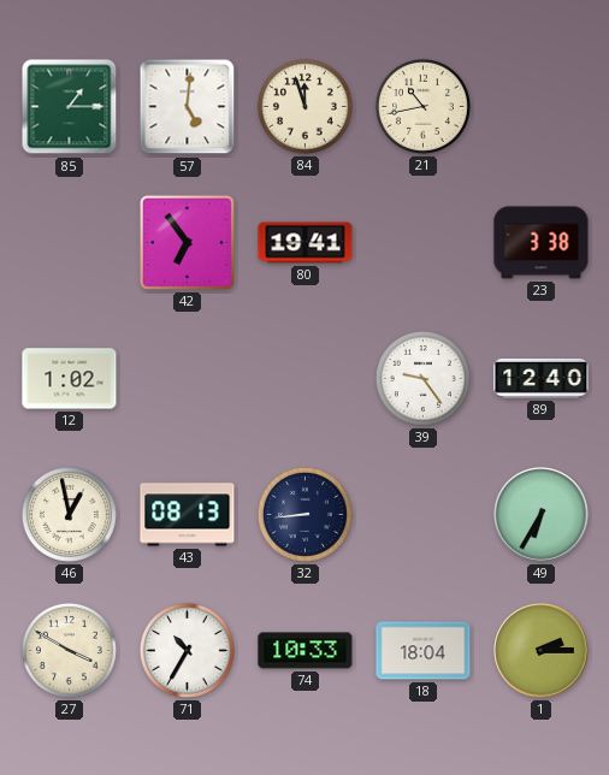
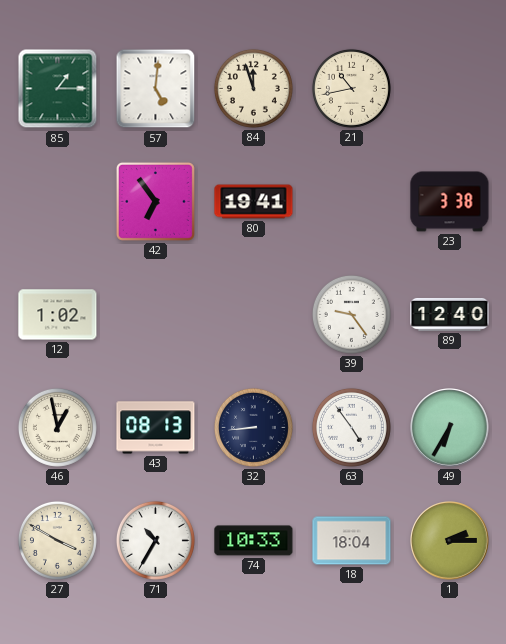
63: none -> 4:54
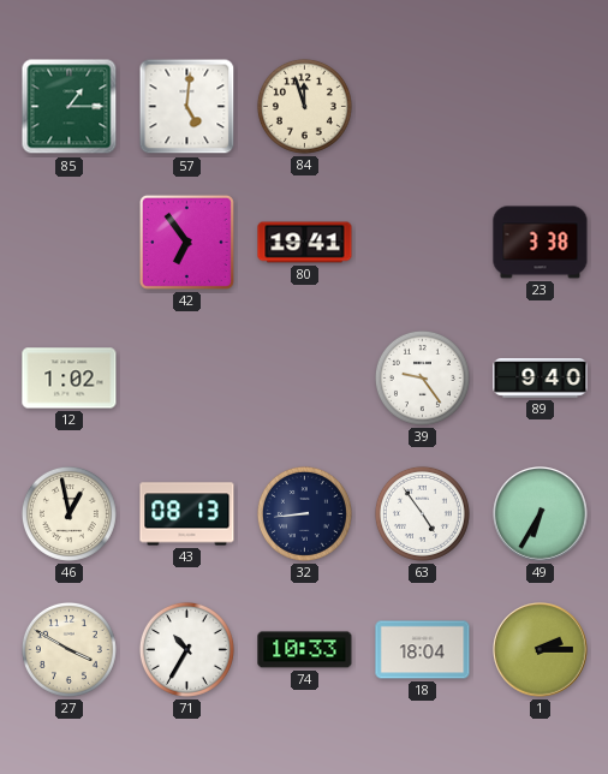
21: 10:43 -> none
89: 12:40 -> 9:40
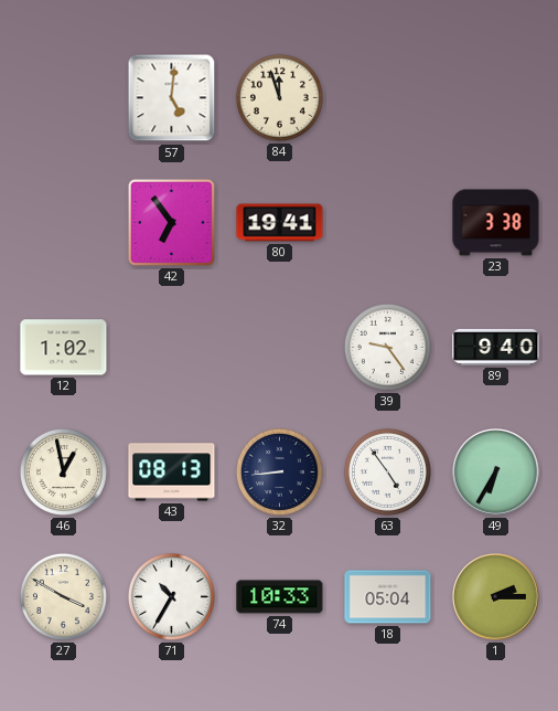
85: 1:15 -> none
18: 18:04 -> 05:04
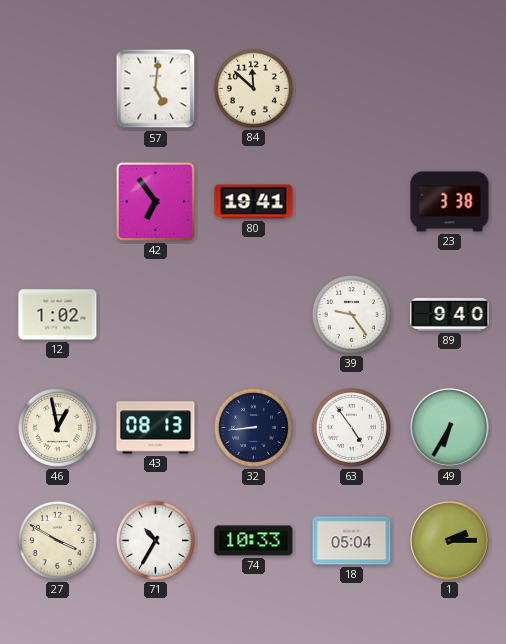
84: 11:57 -> 11:52
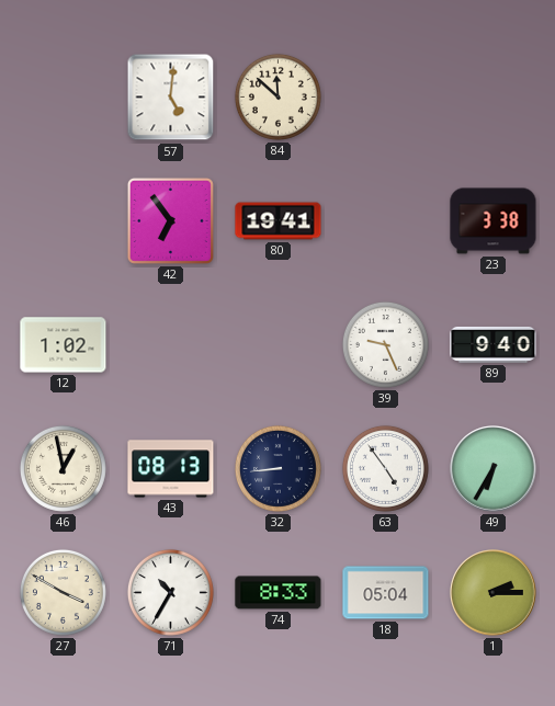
39: 9:24 -> 9:26
74: 10:33 -> 8:33
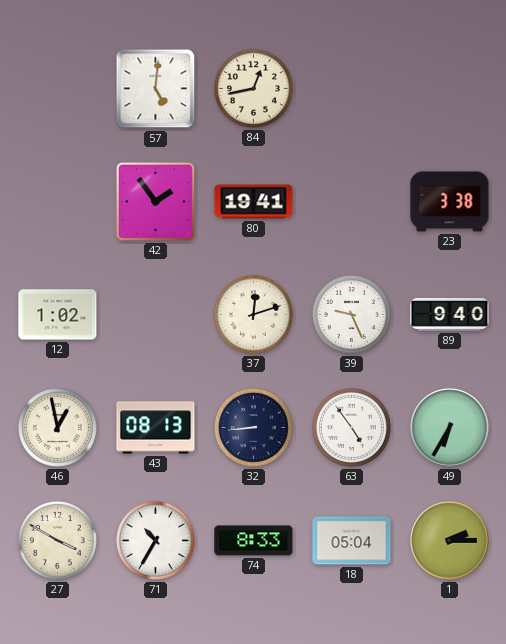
84: 11:52 -> 12:43
42: 6:54 -> 1:54
37: none -> 12:12
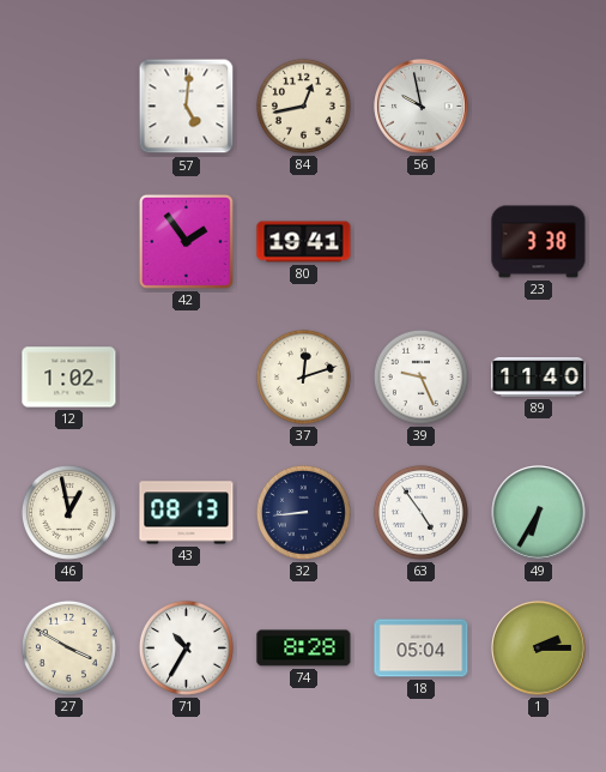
56: none -> 9:58
89: 9:40 -> 11:40
74: 8:33 -> 8:28
